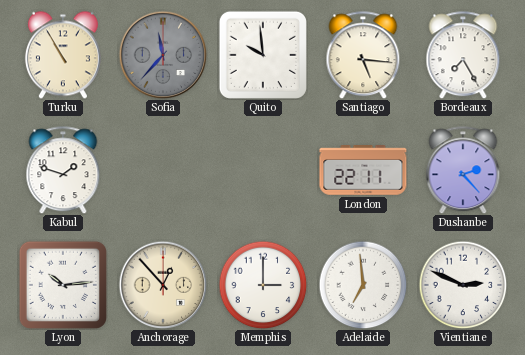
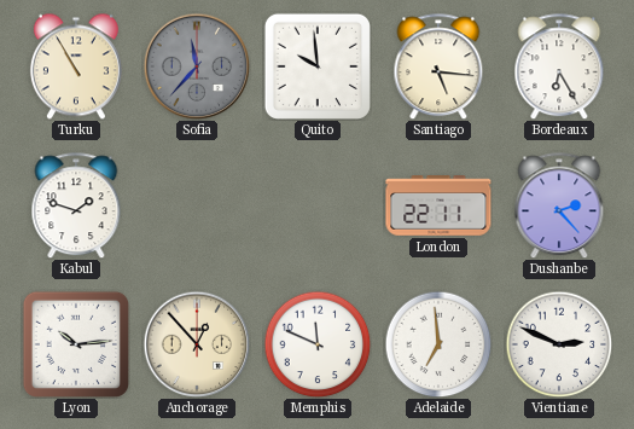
Bordeaux: 7:25 -> 6:25
Memphis: 3:00 -> 11:49
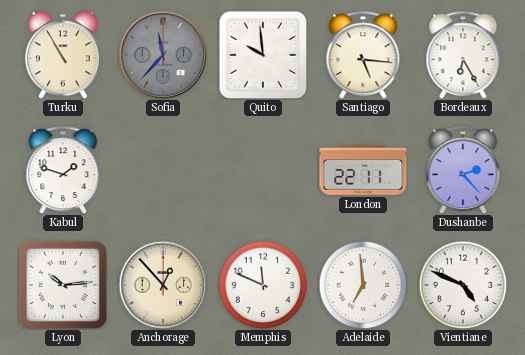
Vientiane: 2:49 -> 4:49
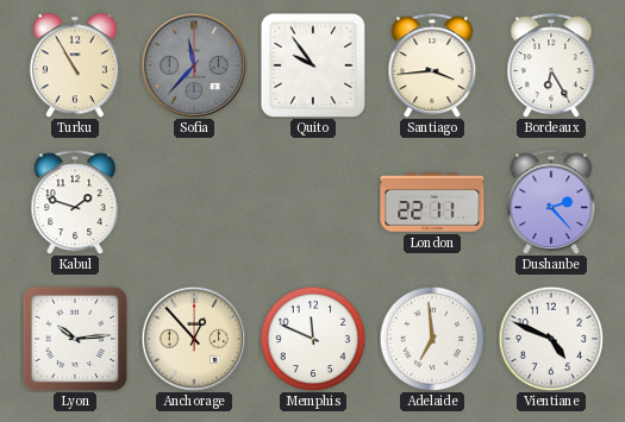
Quito: 9:59 -> 9:54
Santiago: 5:16 -> 3:44
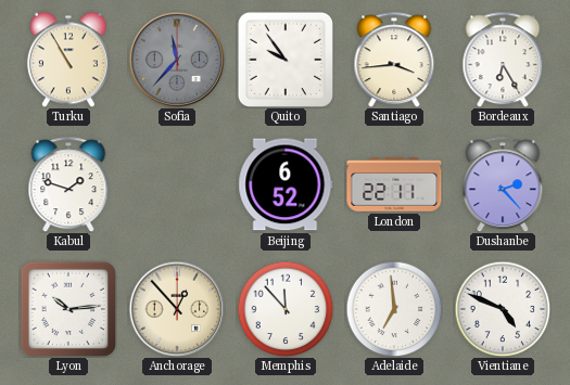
Beijing: none -> 6:52
Memphis: 11:49 -> 11:53
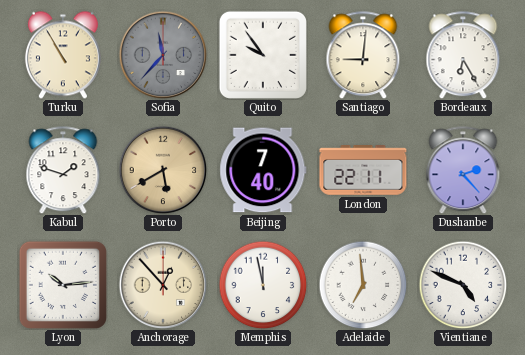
Santiago: 3:44 -> 9:01
Porto: none -> 5:40
Beijing: 6:52 -> 7:40
Memphis: 11:53 -> 11:58
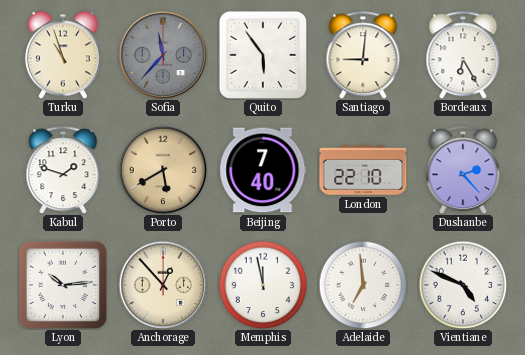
Turku: 10:55 -> 10:57
Quito: 9:54 -> 5:54
London: 22:11 -> 22:10
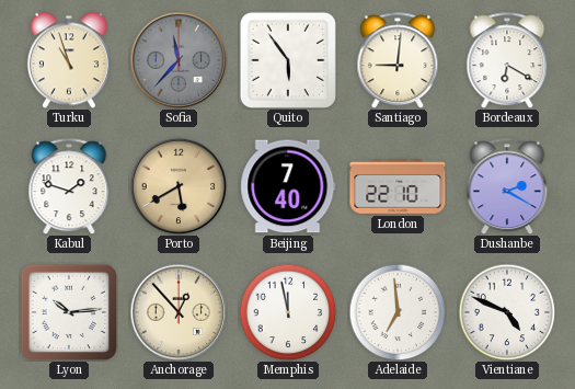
Bordeaux: 6:25 -> 6:20
Dushanbe: 2:23 -> 2:20
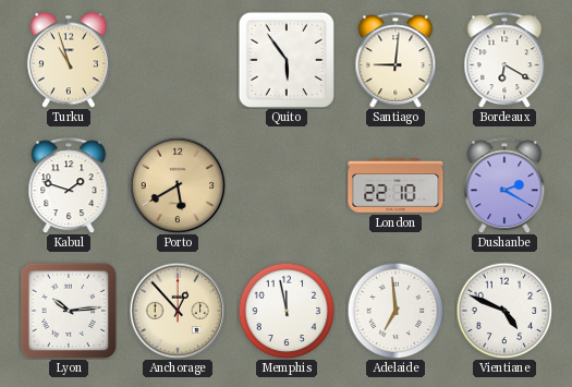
Sofia: 11:37 -> none
Beijing: 7:40 -> none
